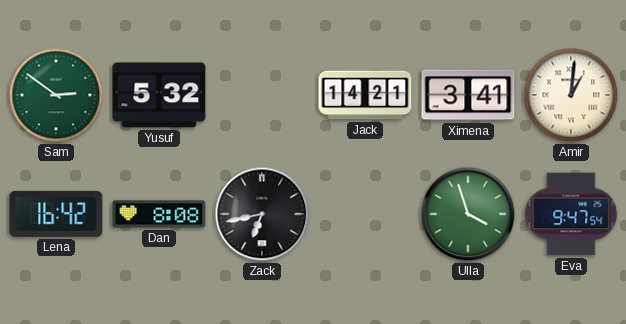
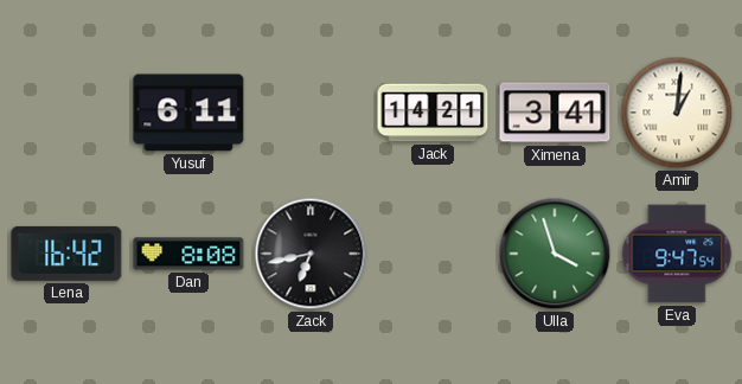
Sam: 2:51 -> none
Yusuf: 5:32 -> 6:11
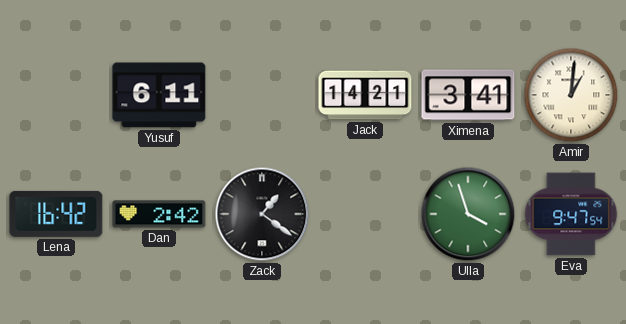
Dan: 8:08 -> 2:42
Zack: 6:43 -> 1:21
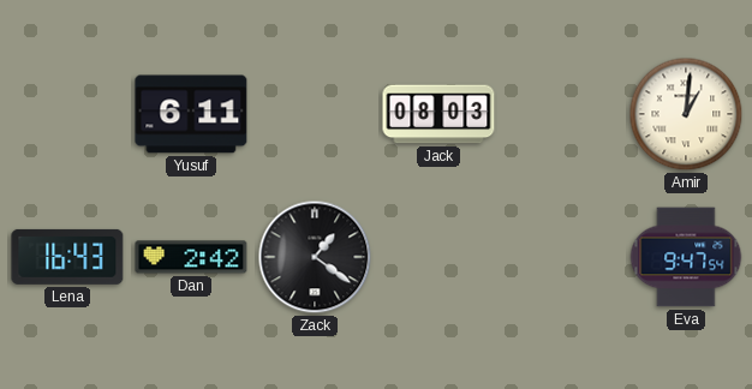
Jack: 14:21 -> 08:03
Ximena: 3:41 -> none
Lena: 16:42 -> 16:43
Ulla: 3:57 -> none
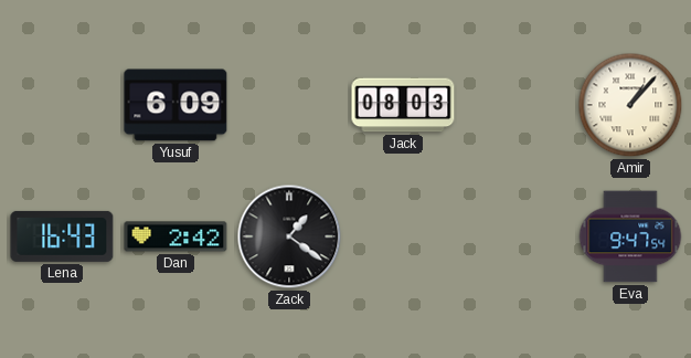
Yusuf: 6:11 -> 6:09
Amir: 1:01 -> 1:07
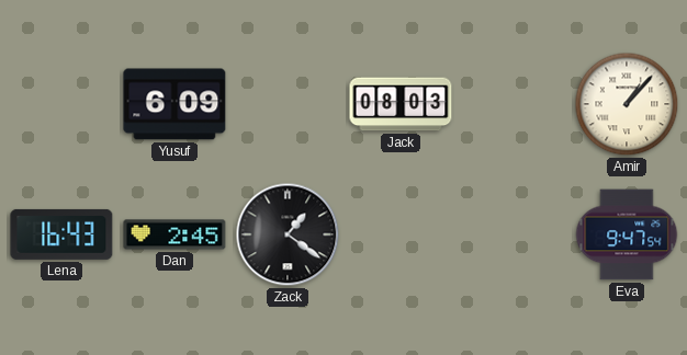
Dan: 2:42 -> 2:45
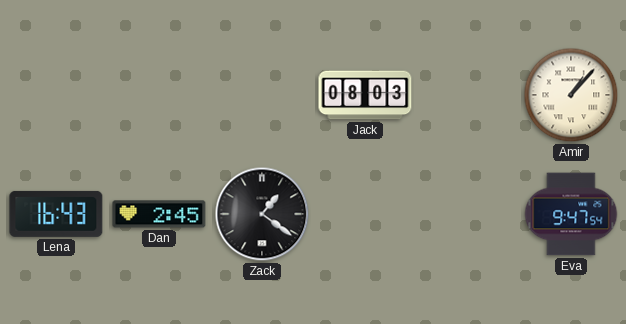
Yusuf: 6:09 -> none
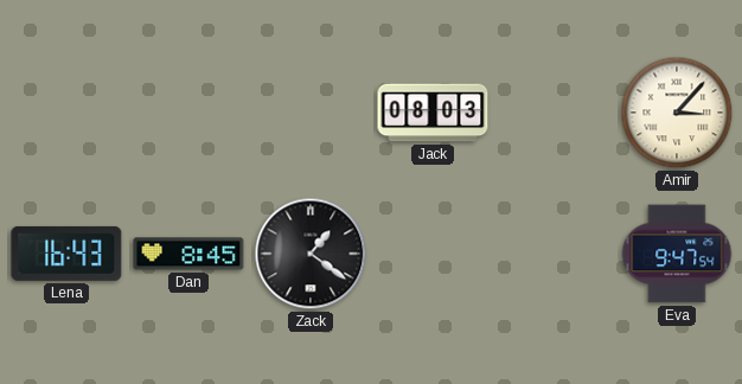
Amir: 1:07 -> 3:07
Dan: 2:45 -> 8:45
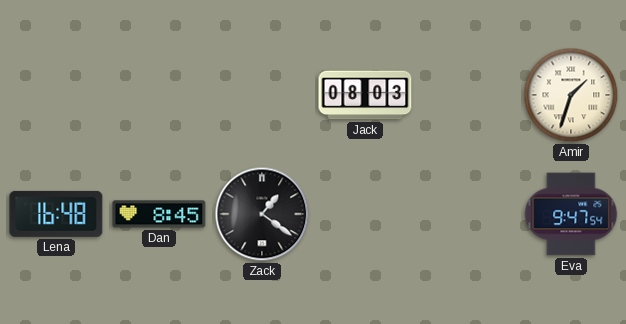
Amir: 3:07 -> 1:33
Lena: 16:43 -> 16:48
